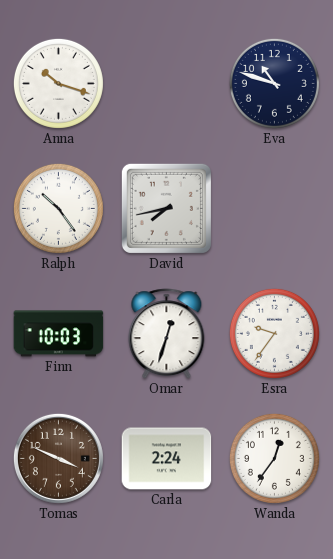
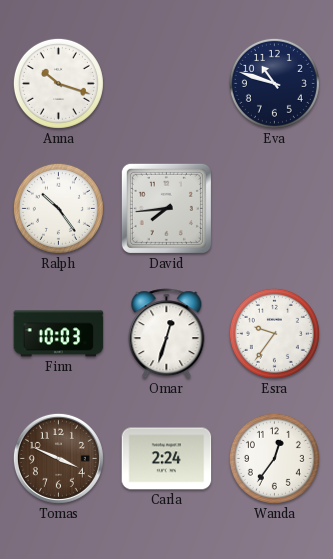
David: 7:43 -> 7:44
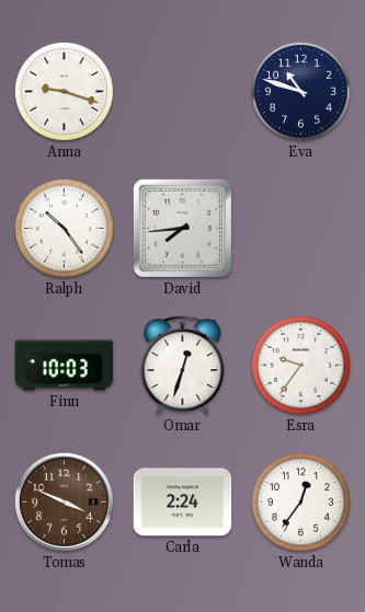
Anna: 10:18 -> 9:18
